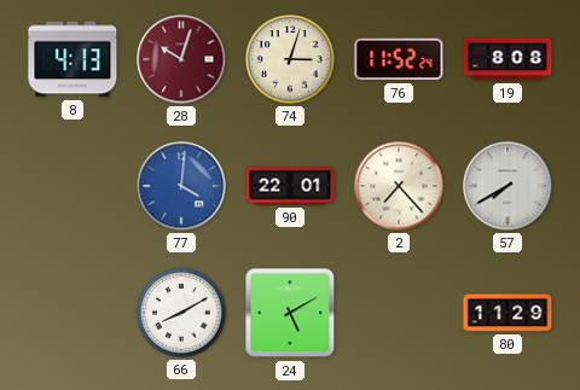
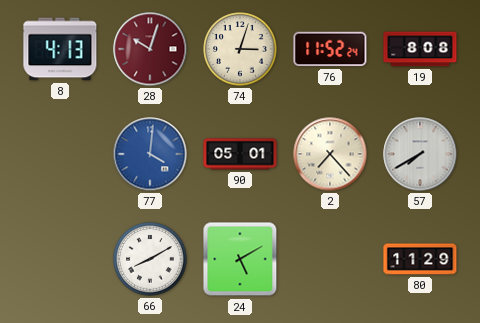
90: 22:01 -> 05:01
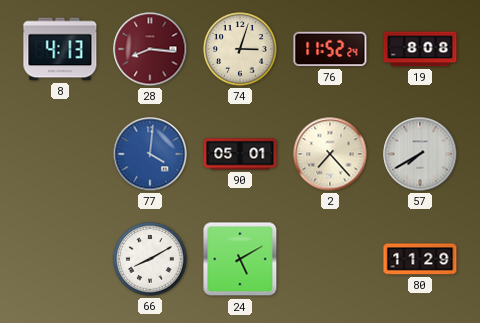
28: 10:03 -> 8:16
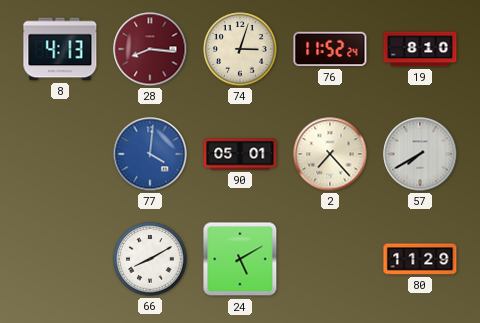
19: 8:08 -> 8:10
